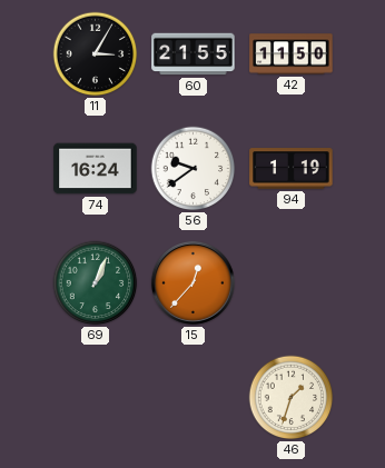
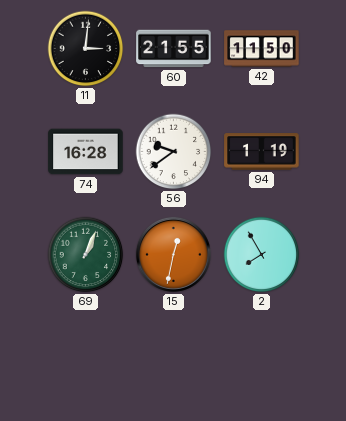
11: 3:05 -> 3:01
74: 16:24 -> 16:28
15: 12:37 -> 12:32
2: none -> 7:55
46: 1:33 -> none
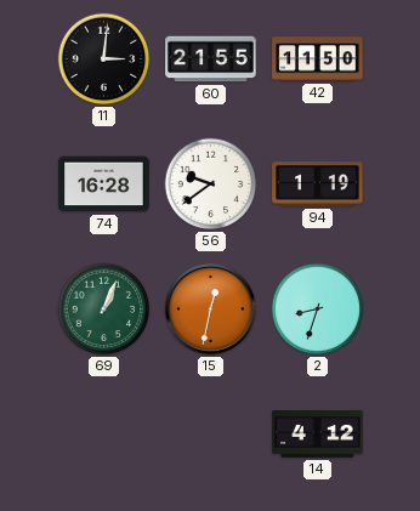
2: 7:55 -> 8:33
14: none -> 4:12
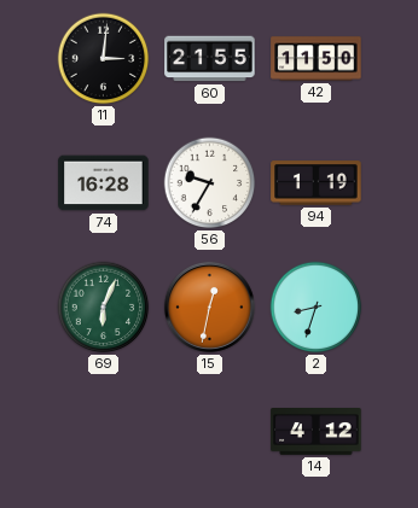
56: 9:39 -> 9:35
69: 1:04 -> 6:04
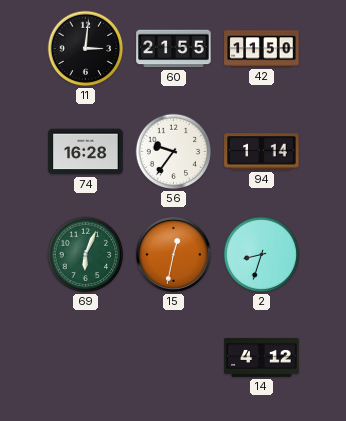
56: 9:35 -> 9:36
94: 1:19 -> 1:14
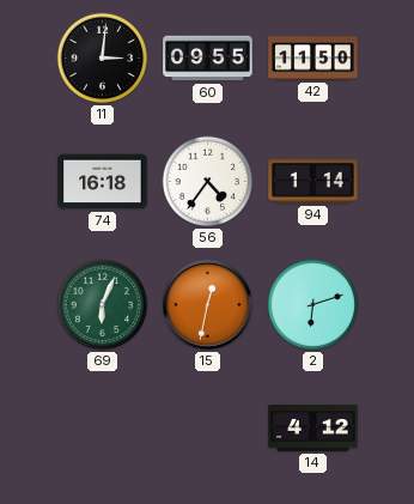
60: 21:55 -> 09:55
74: 16:28 -> 16:18
56: 9:36 -> 4:36
2: 8:33 -> 6:12
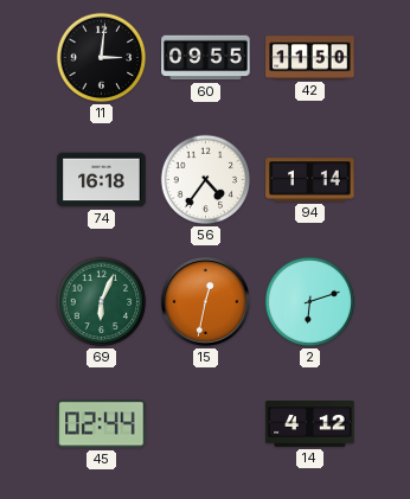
45: none -> 02:44
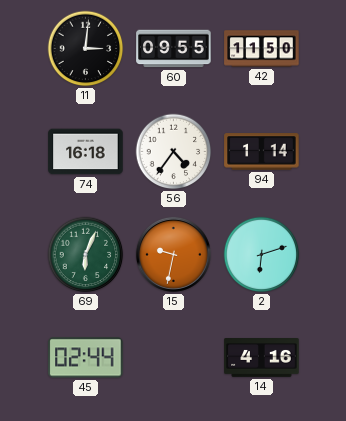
15: 12:32 -> 9:32
14: 4:12 -> 4:16
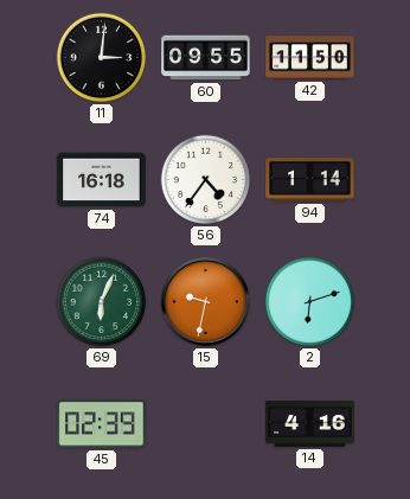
45: 02:44 -> 02:39
